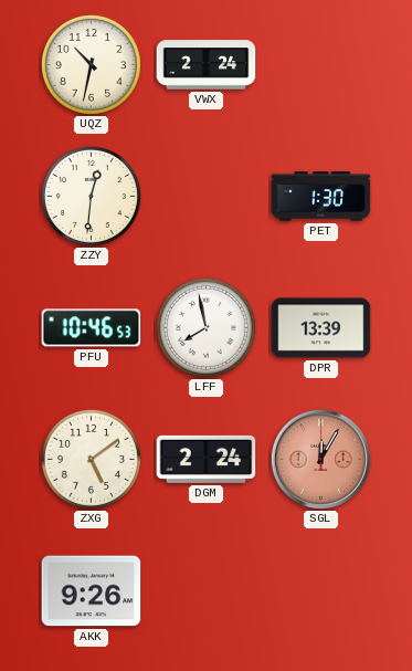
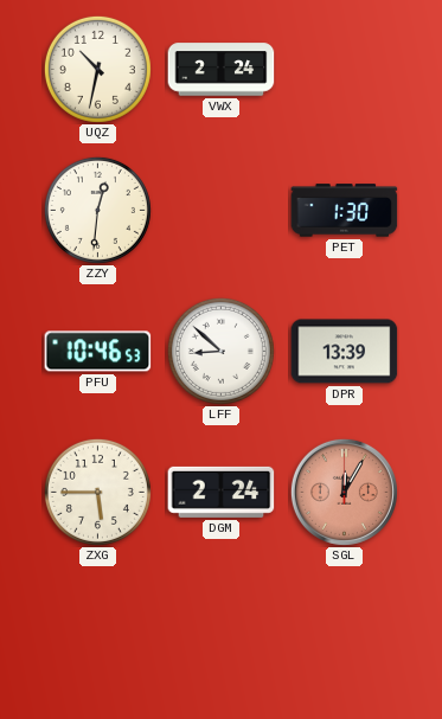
LFF: 7:58 -> 8:52
ZXG: 5:09 -> 5:45
AKK: 9:26 -> none
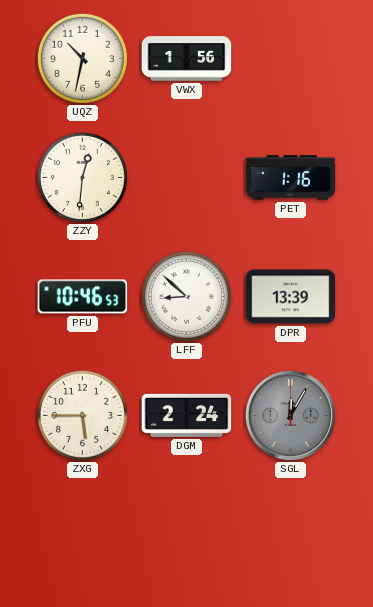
VWX: 2:24 -> 1:56
PET: 1:30 -> 1:16
SGL dial: salmon -> grey
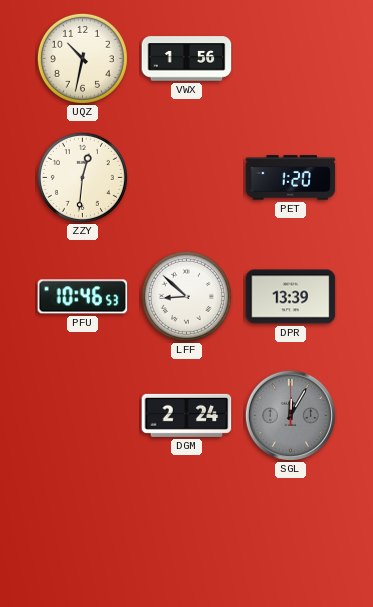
PET: 1:16 -> 1:20
ZXG: 5:45 -> none
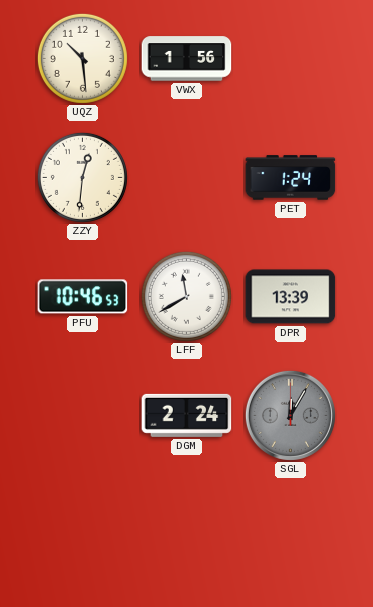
UQZ: 10:32 -> 10:29
PET: 1:20 -> 1:24
LFF: 8:52 -> 11:40
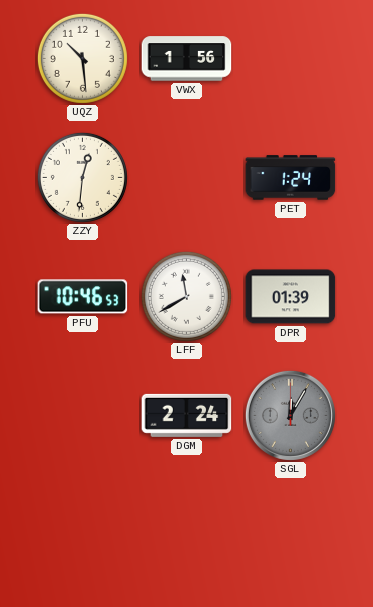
DPR: 13:39 -> 01:39
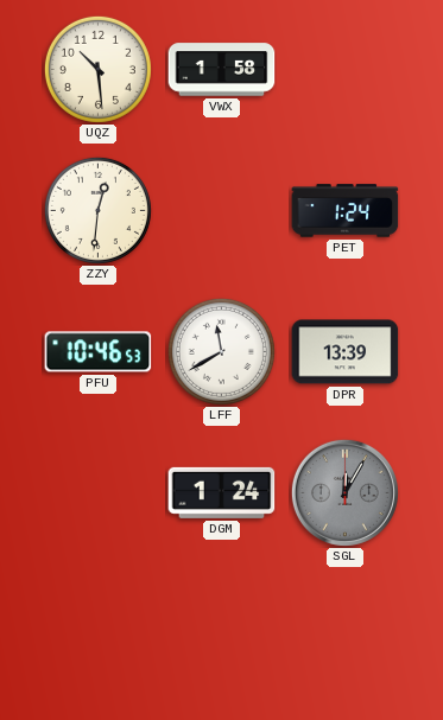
VWX: 1:56 -> 1:58
DPR: 01:39 -> 13:39
DGM: 2:24 -> 1:24
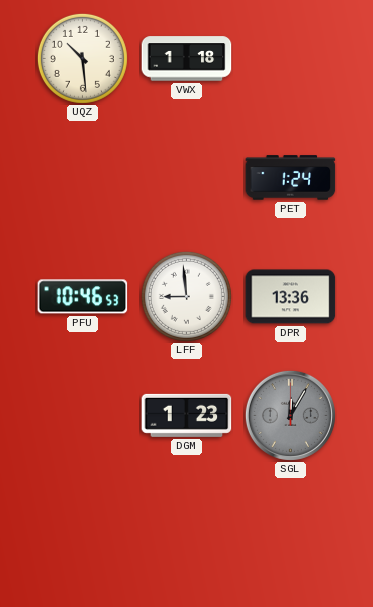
VWX: 1:58 -> 1:18
ZZY: 12:31 -> none
LFF: 11:40 -> 8:59
DPR: 13:39 -> 13:36
DGM: 1:24 -> 1:23
